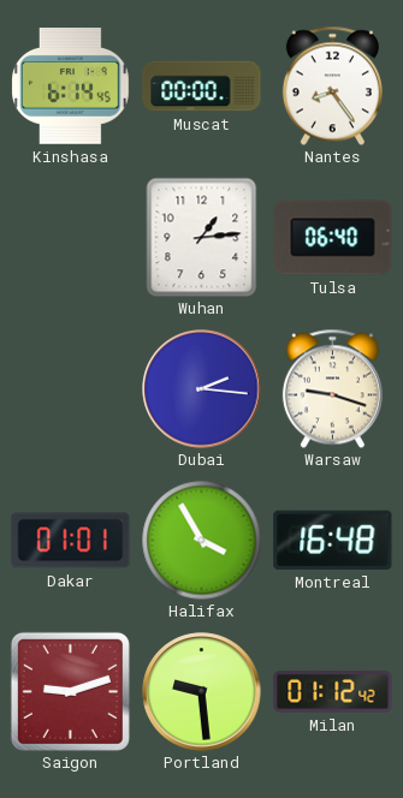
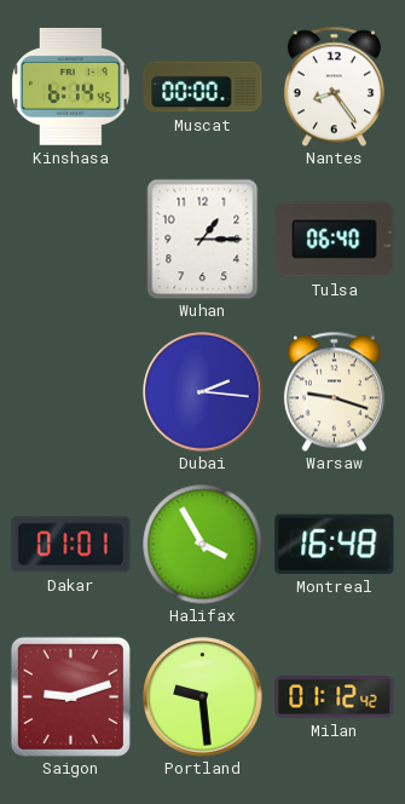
Wuhan: 1:14 -> 1:15
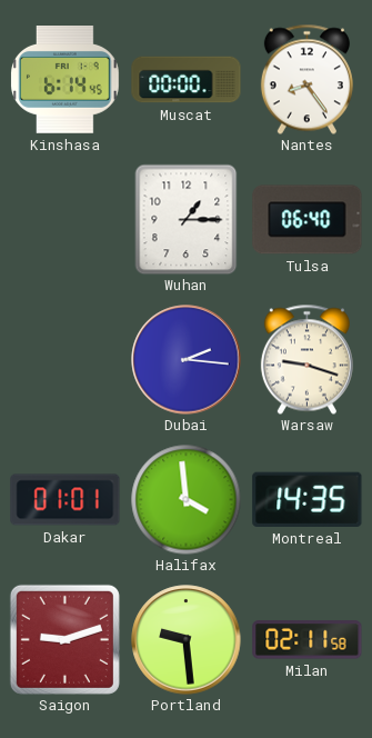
Halifax: 3:55 -> 3:59
Montreal: 16:48 -> 14:35
Milan: 01:12 -> 02:11
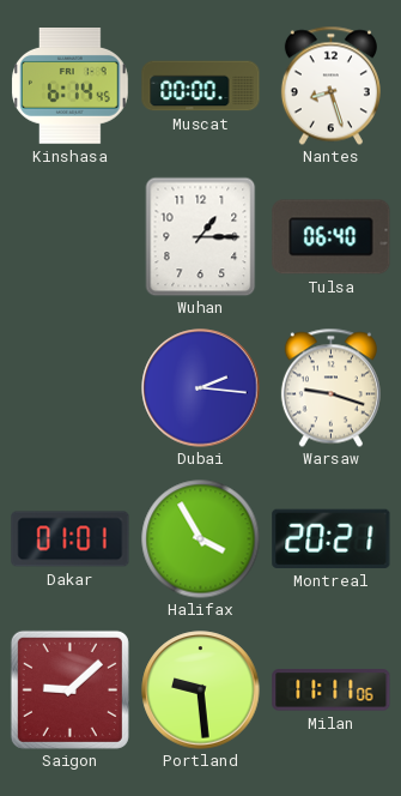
Nantes: 8:24 -> 8:27
Halifax: 3:59 -> 3:55
Montreal: 14:35 -> 20:21
Saigon: 9:12 -> 9:08
Milan: 02:11 -> 11:11
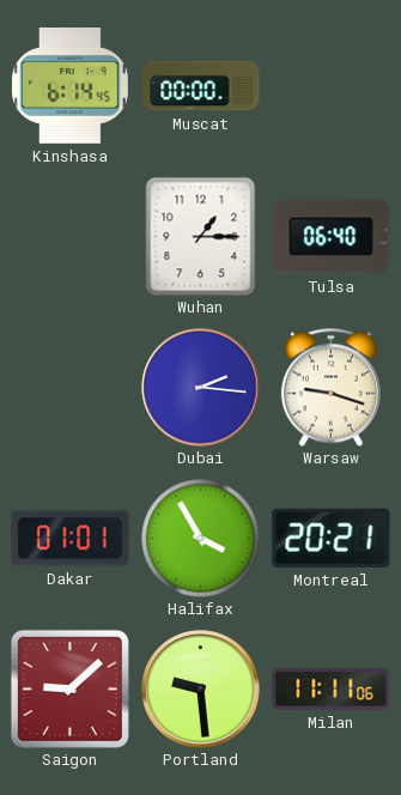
Nantes: 8:27 -> none
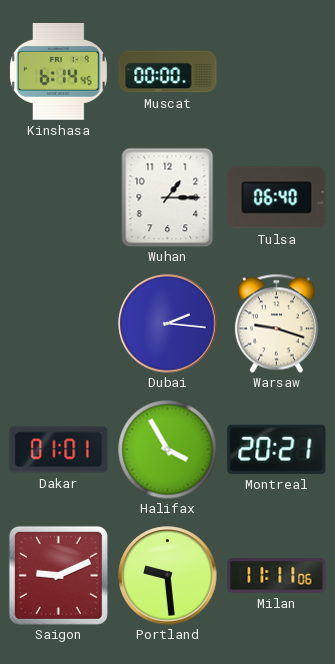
Saigon: 9:08 -> 9:11
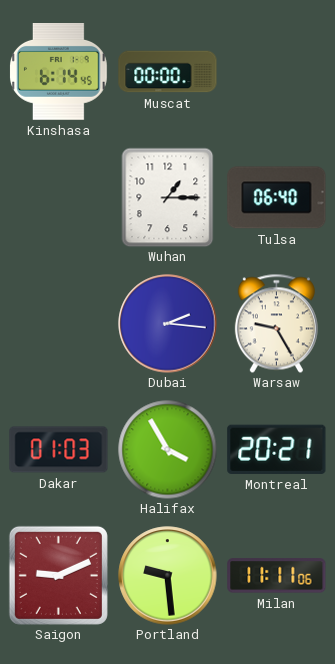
Warsaw: 9:18 -> 9:25
Dakar: 01:01 -> 01:03
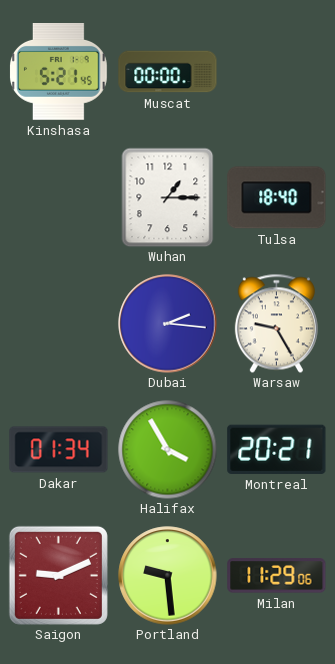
Kinshasa: 6:14 -> 5:21
Tulsa: 06:40 -> 18:40
Dakar: 01:03 -> 01:34
Milan: 11:11 -> 11:29
